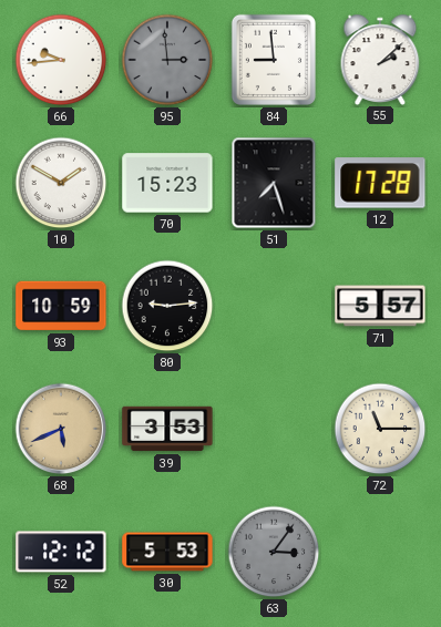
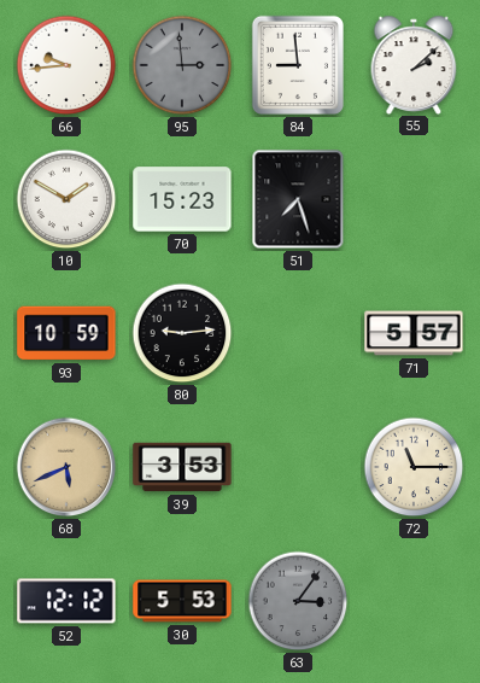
12: 17:28 -> none
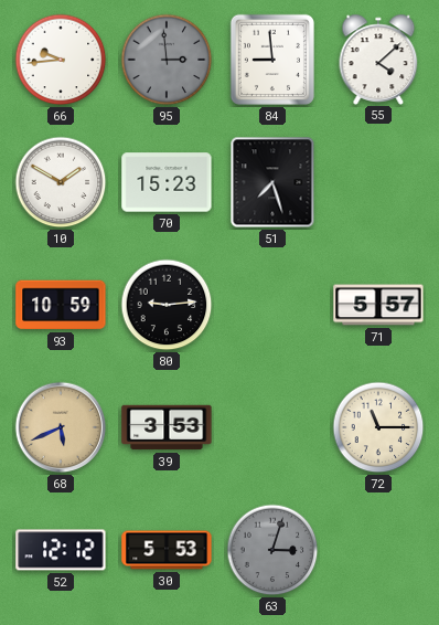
55: 2:08 -> 4:08
63: 3:06 -> 3:03
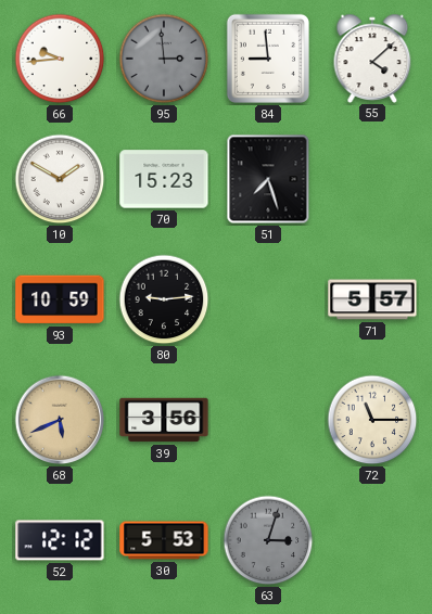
39: 3:53 -> 3:56
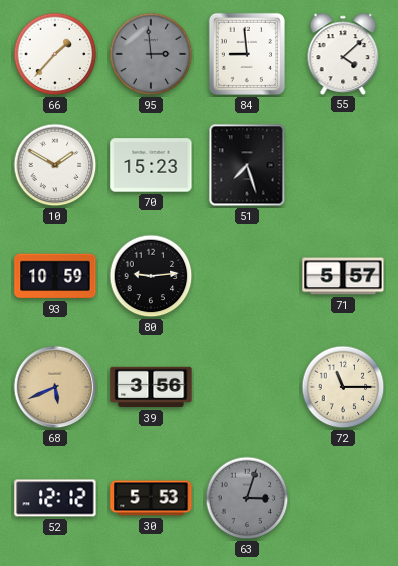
66: 9:44 -> 1:37
